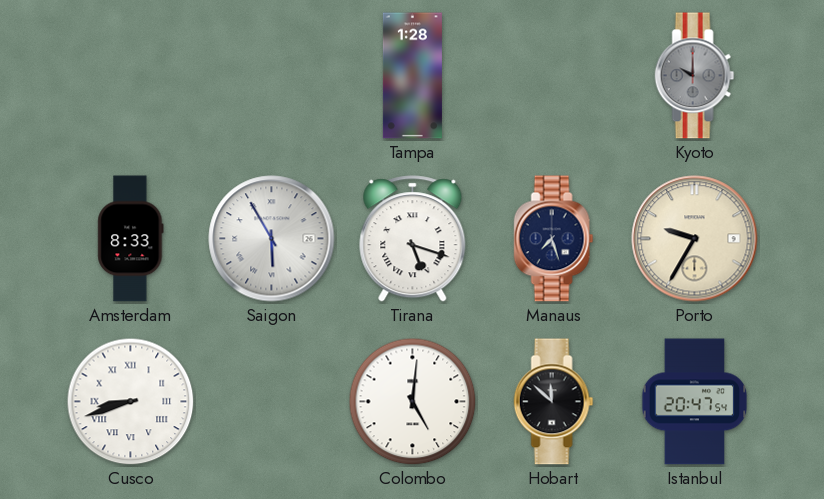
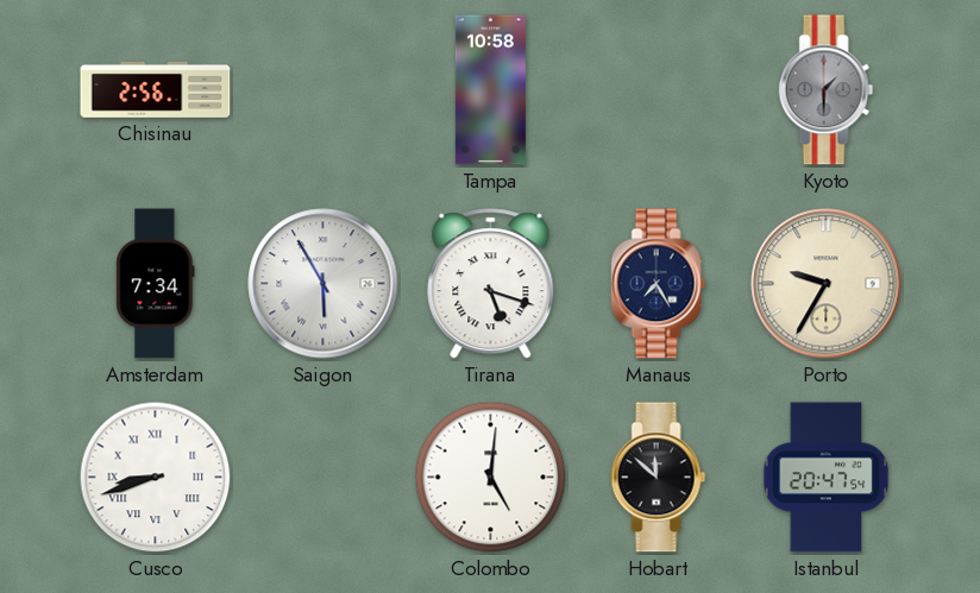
Chisinau: none -> 2:56
Tampa: 1:28 -> 10:58
Kyoto: 10:00 -> 1:30
Amsterdam: 8:33 -> 7:34
Manaus: 7:27 -> 7:25
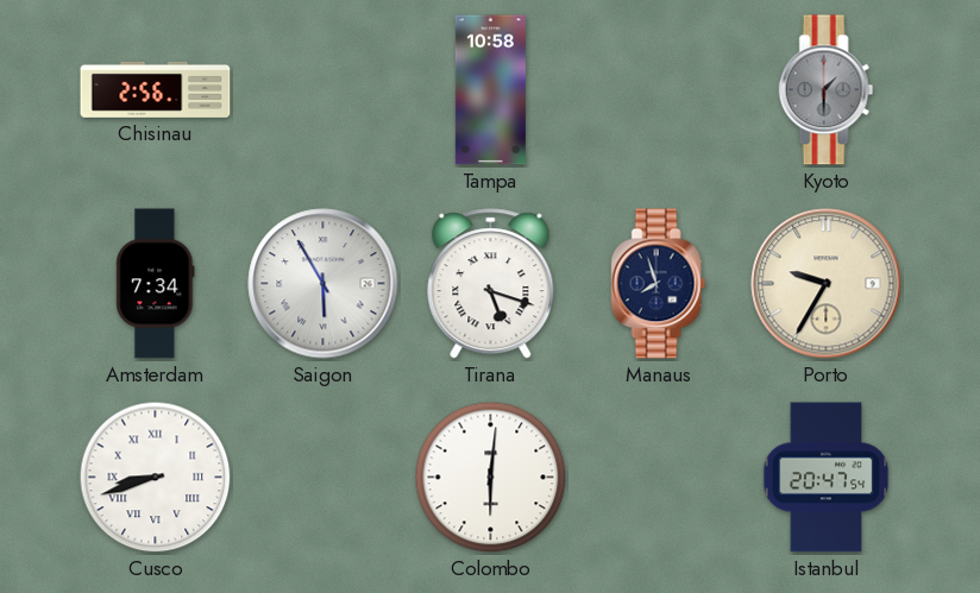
Manaus: 7:25 -> 7:57
Colombo: 5:01 -> 6:01
Hobart: 11:52 -> none
